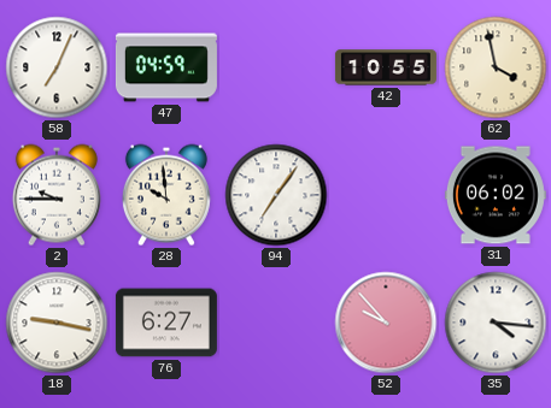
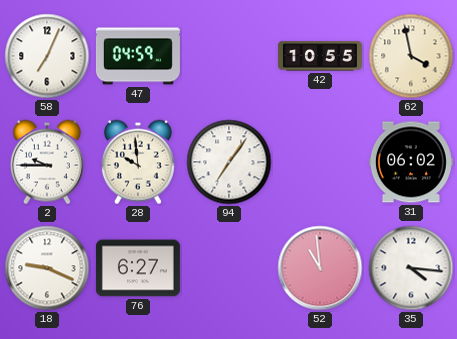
18: 9:17 -> 9:19
52: 9:53 -> 10:59
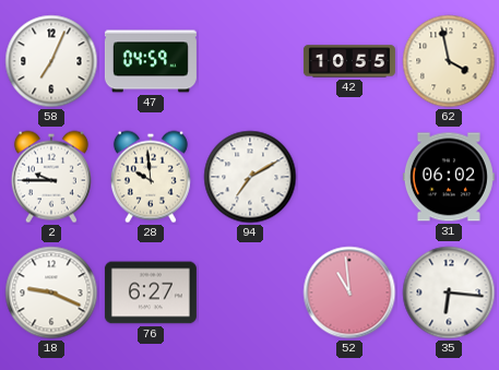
94: 7:06 -> 7:10
35: 4:16 -> 6:16
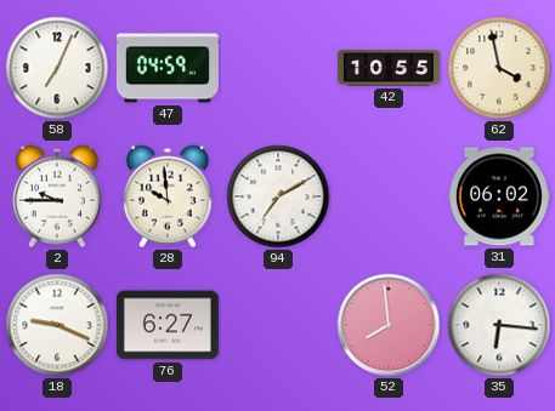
52: 10:59 -> 7:59
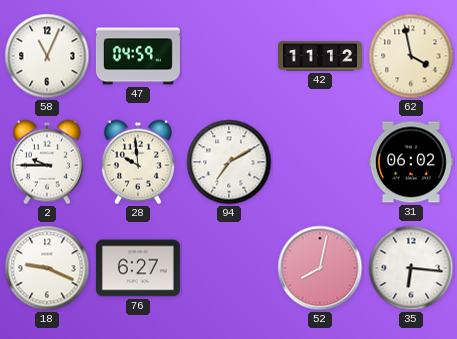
58: 7:04 -> 11:04
42: 10:55 -> 11:12
52: 7:59 -> 8:02
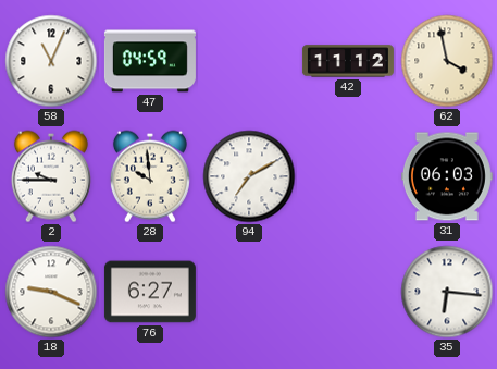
31: 06:02 -> 06:03
52: 8:02 -> none
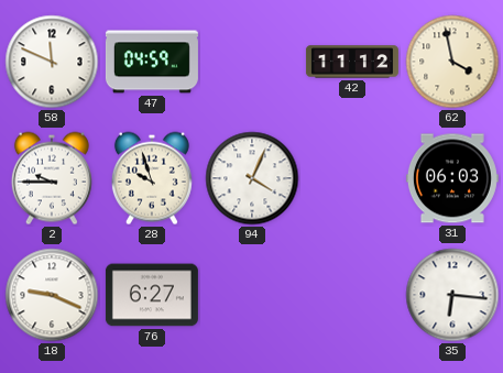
58: 11:04 -> 11:49
28: 9:59 -> 9:57
94: 7:10 -> 4:04
